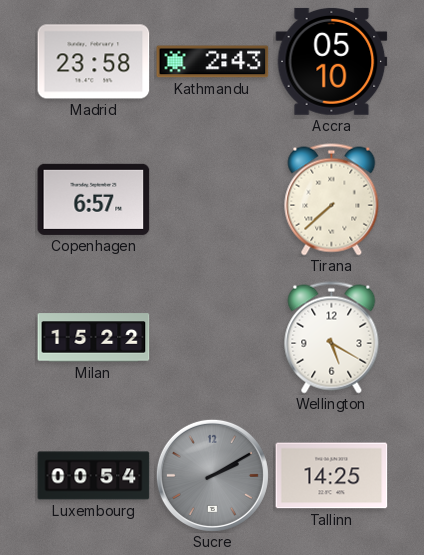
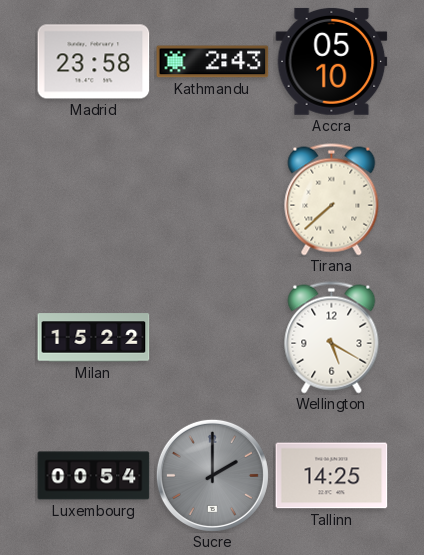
Copenhagen: 6:57 -> none
Sucre: 2:10 -> 2:00
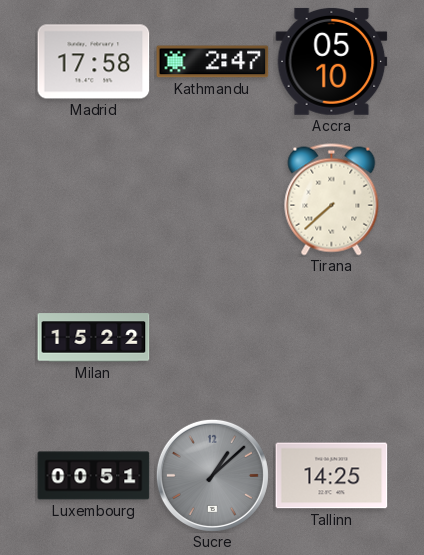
Madrid: 23:58 -> 17:58
Kathmandu: 2:43 -> 2:47
Wellington: 5:20 -> none
Luxembourg: 00:54 -> 00:51
Sucre: 2:00 -> 1:08
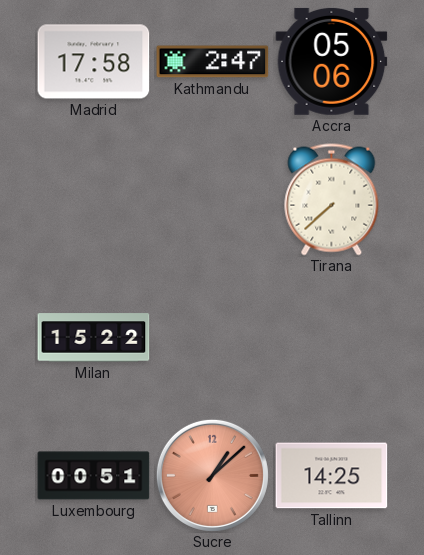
Accra: 05:10 -> 05:06
Sucre dial: grey -> salmon
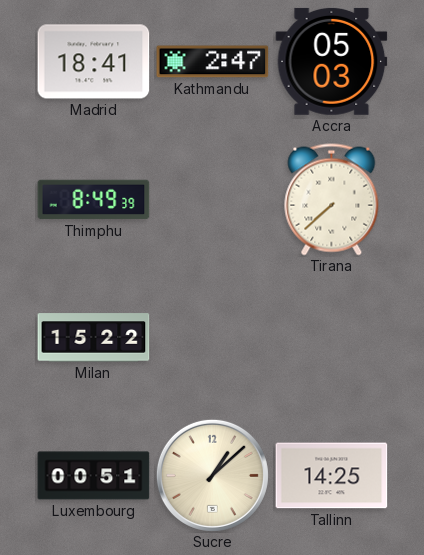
Madrid: 17:58 -> 18:41
Accra: 05:06 -> 05:03
Thimphu: none -> 8:49
Sucre dial: salmon -> cream
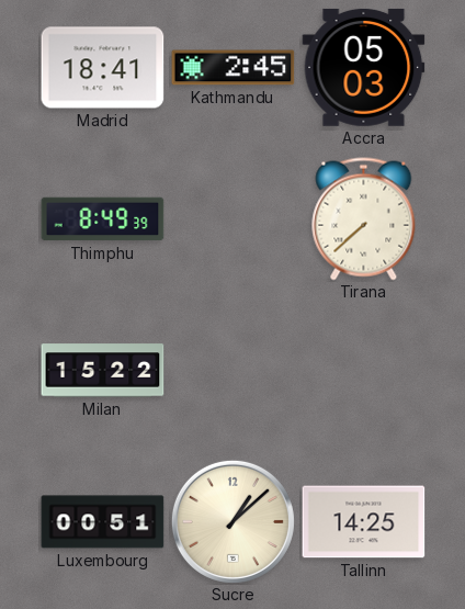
Kathmandu: 2:47 -> 2:45
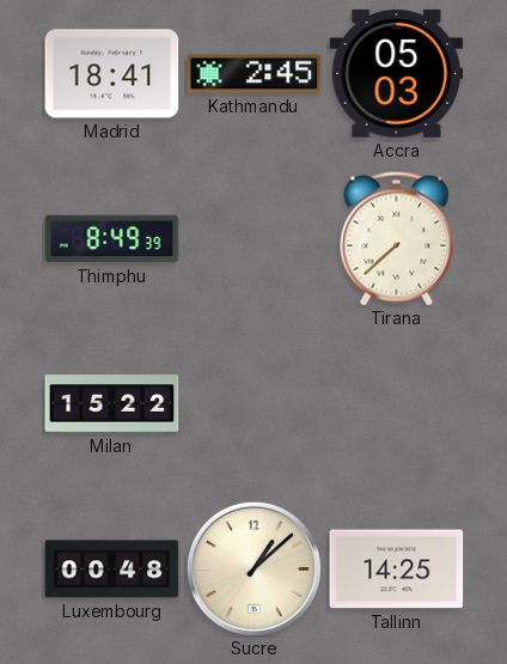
Luxembourg: 00:51 -> 00:48
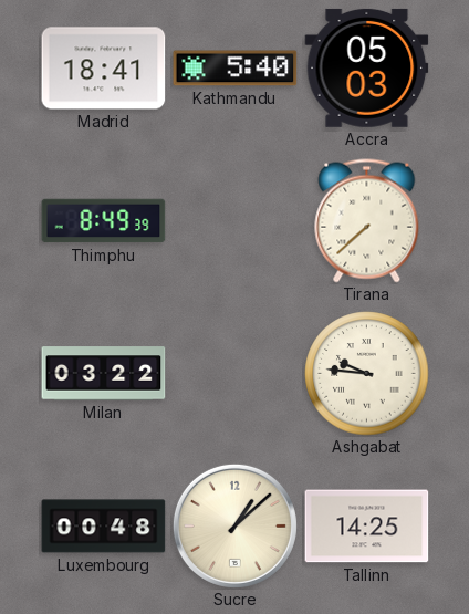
Kathmandu: 2:45 -> 5:40
Milan: 15:22 -> 03:22
Ashgabat: none -> 9:46
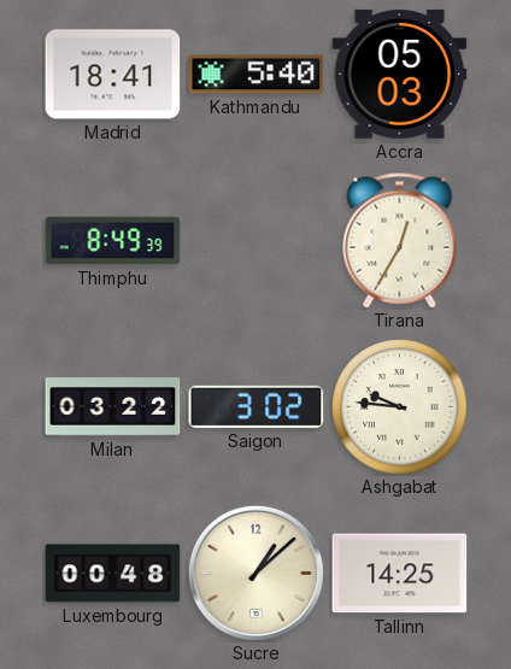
Tirana: 7:38 -> 12:35
Saigon: none -> 3:02
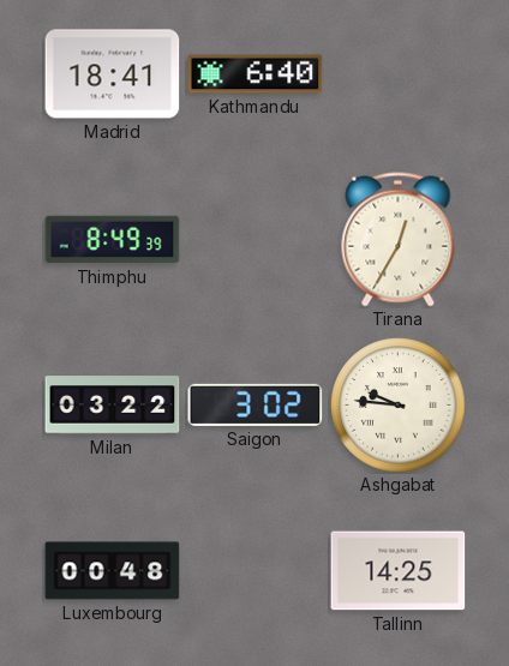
Kathmandu: 5:40 -> 6:40
Accra: 05:03 -> none
Sucre: 1:08 -> none
